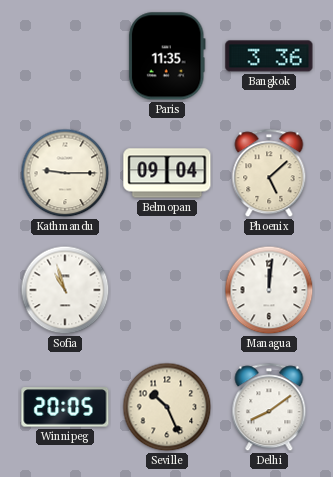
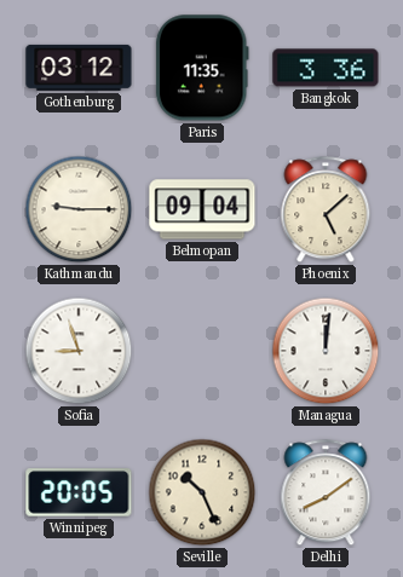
Gothenburg: none -> 03:12
Sofia: 10:57 -> 8:57
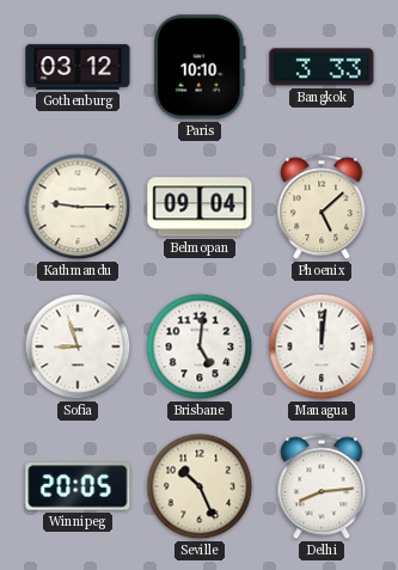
Paris: 11:35 -> 10:10
Bangkok: 3:36 -> 3:33
Brisbane: none -> 5:01
Delhi: 8:09 -> 8:14
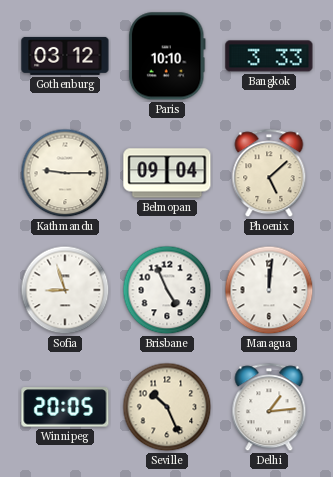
Brisbane: 5:01 -> 4:56
Delhi: 8:14 -> 1:14
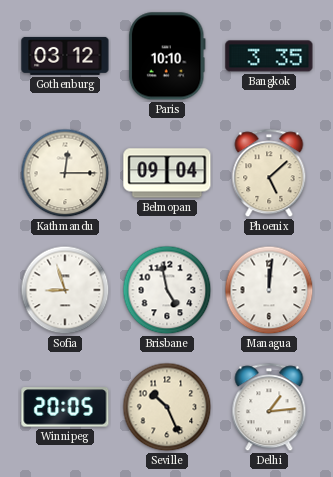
Bangkok: 3:33 -> 3:35
Kathmandu: 9:15 -> 12:15
Brisbane: 4:56 -> 4:58
